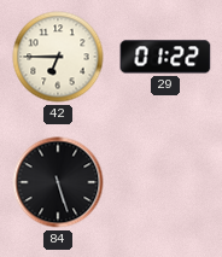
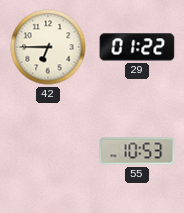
84: 5:27 -> none
55: none -> 10:53
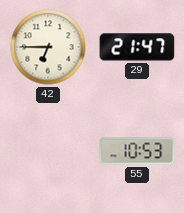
29: 01:22 -> 21:47
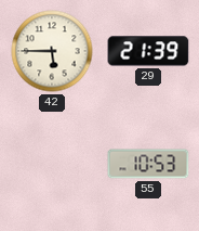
42: 6:45 -> 5:45
29: 21:47 -> 21:39
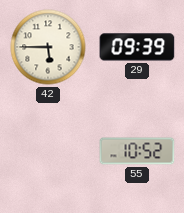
29: 21:39 -> 09:39
55: 10:53 -> 10:52
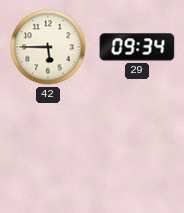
29: 09:39 -> 09:34
55: 10:52 -> none
